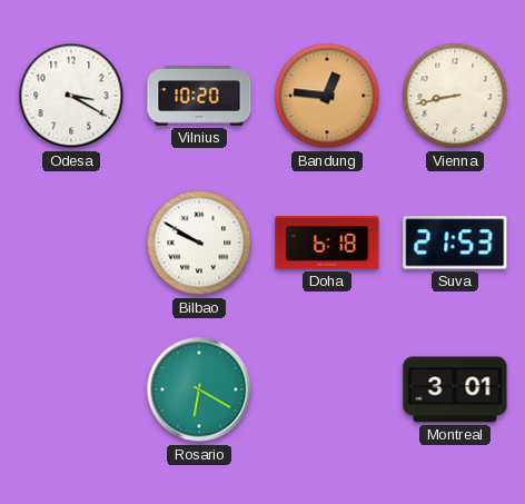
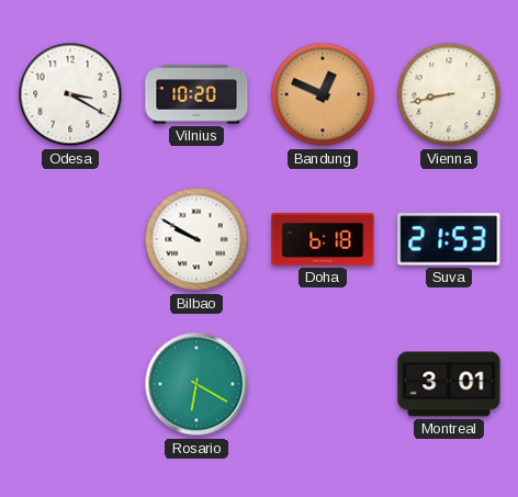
Bandung: 12:46 -> 12:49
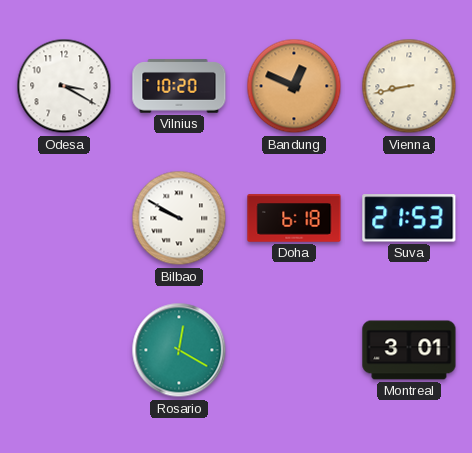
Rosario: 6:20 -> 12:20
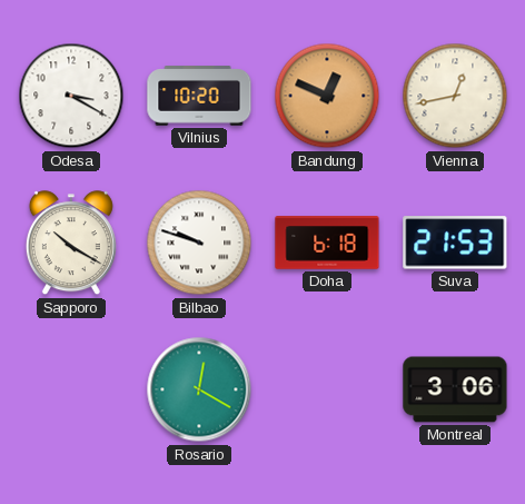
Vienna: 8:43 -> 12:43
Sapporo: none -> 10:20
Bilbao: 9:50 -> 9:48
Montreal: 3:01 -> 3:06
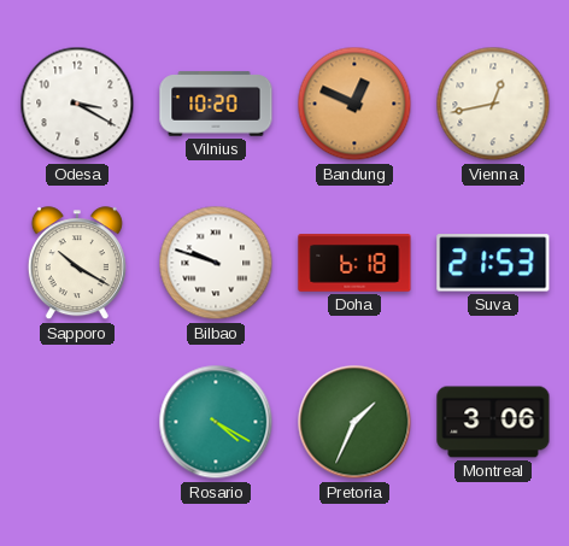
Rosario: 12:20 -> 4:20
Pretoria: none -> 1:34
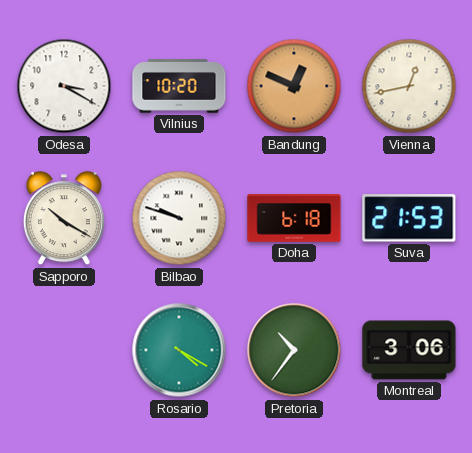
Pretoria: 1:34 -> 10:36
